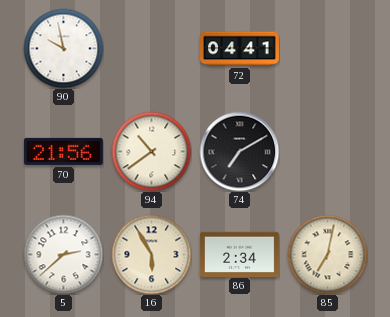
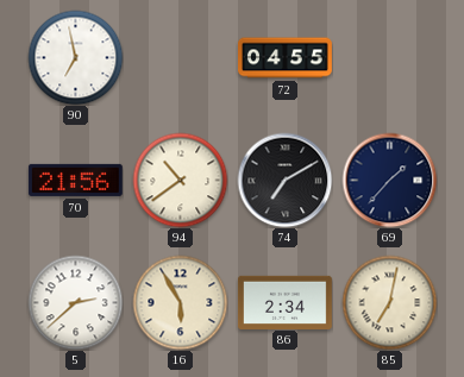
90: 9:58 -> 6:58
72: 04:41 -> 04:55
69: none -> 1:37
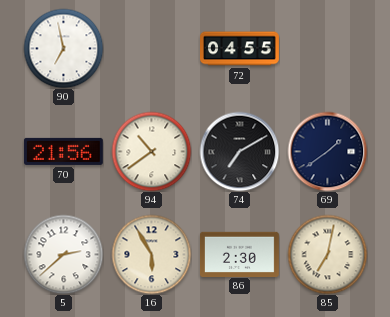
69: 1:37 -> 1:39
86: 2:34 -> 2:30
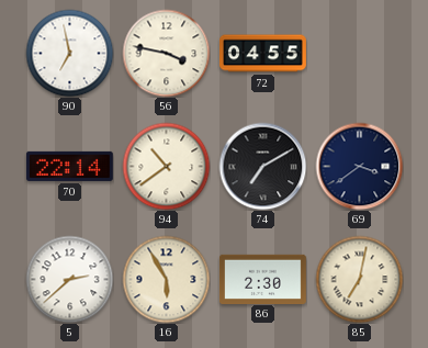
56: none -> 3:47
70: 21:56 -> 22:14
69: 1:39 -> 3:39
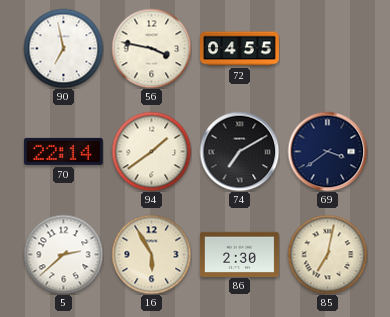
94: 10:39 -> 1:39
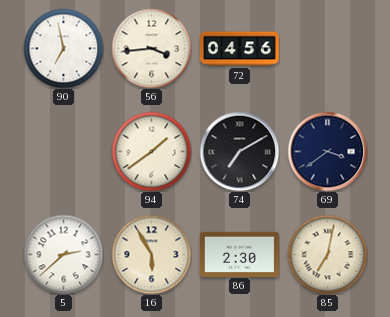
56: 3:47 -> 3:44
72: 04:55 -> 04:56
70: 22:14 -> none
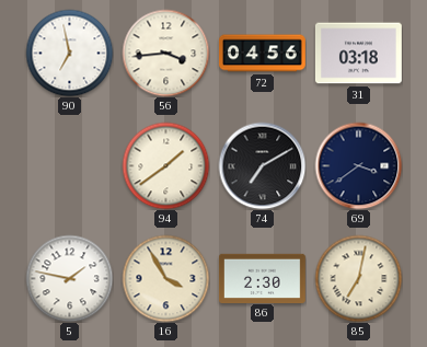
31: none -> 03:18
5: 2:38 -> 1:47
16: 5:55 -> 3:55
